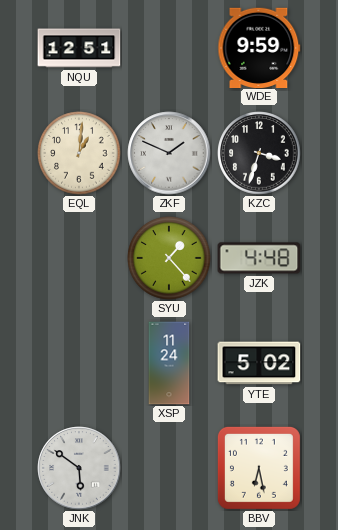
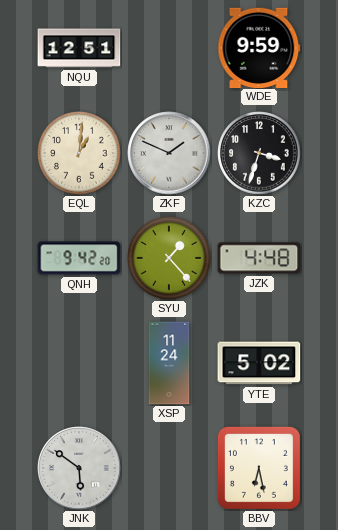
QNH: none -> 9:42
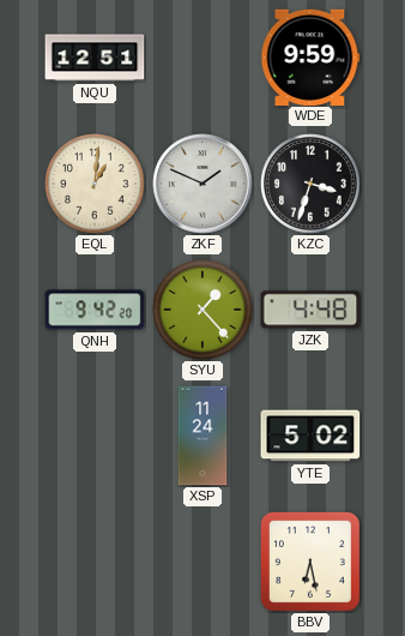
JNK: 5:51 -> none
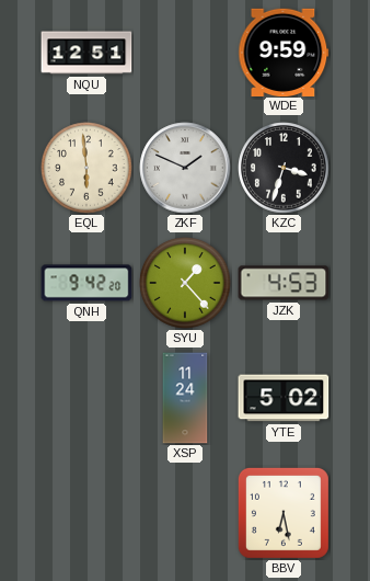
EQL: 1:01 -> 5:59
JZK: 4:48 -> 4:53
